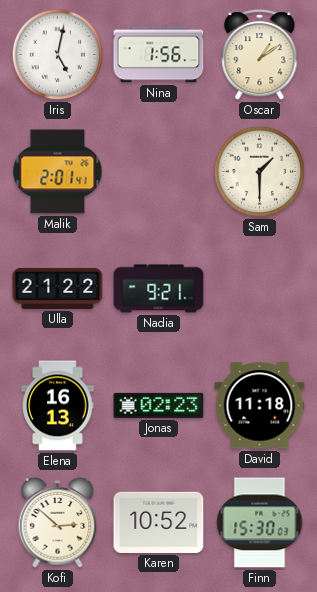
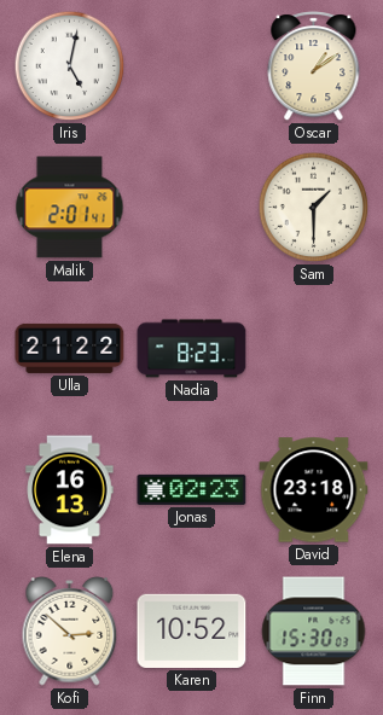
Nina: 1:56 -> none
Nadia: 9:21 -> 8:23
David: 11:18 -> 23:18
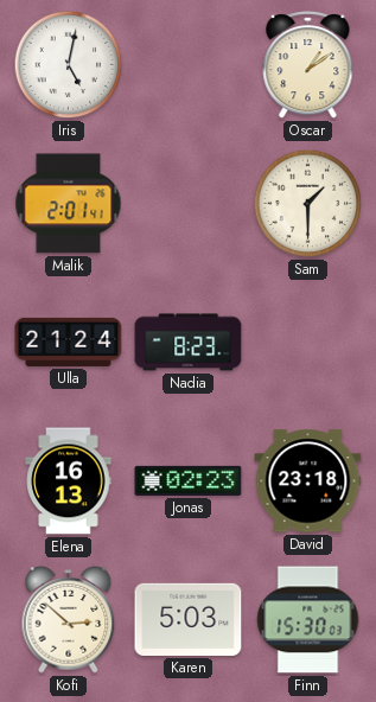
Ulla: 21:22 -> 21:24
Karen: 10:52 -> 5:03
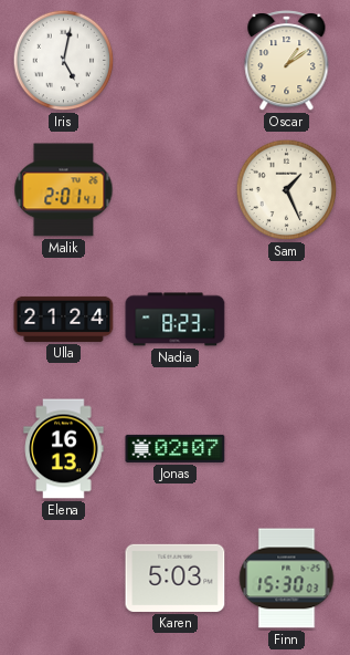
Sam: 1:30 -> 1:26
Jonas: 02:23 -> 02:07
David: 23:18 -> none
Kofi: 2:52 -> none
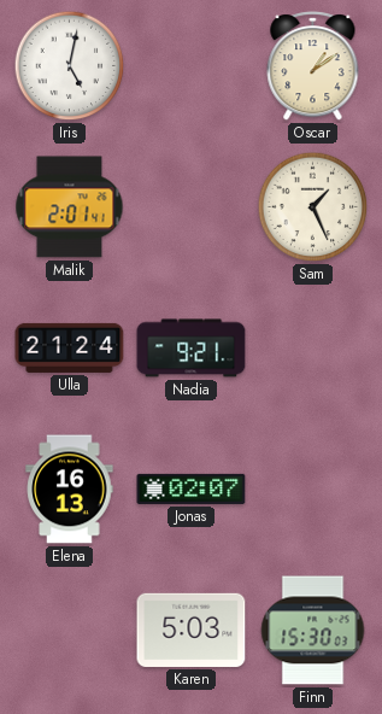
Nadia: 8:23 -> 9:21
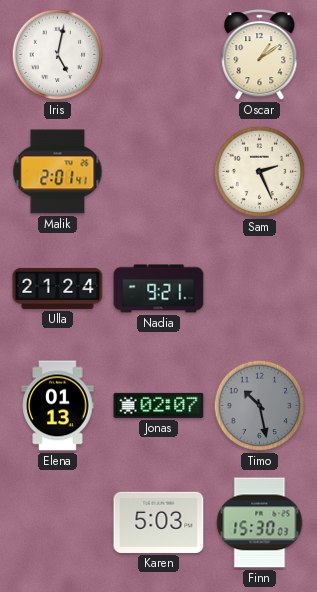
Sam: 1:26 -> 2:26
Elena: 16:13 -> 01:13
Timo: none -> 10:28
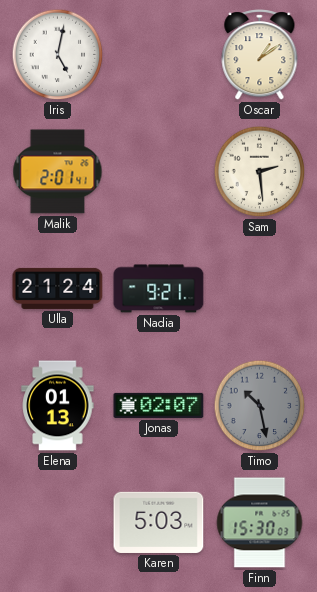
Sam: 2:26 -> 2:29
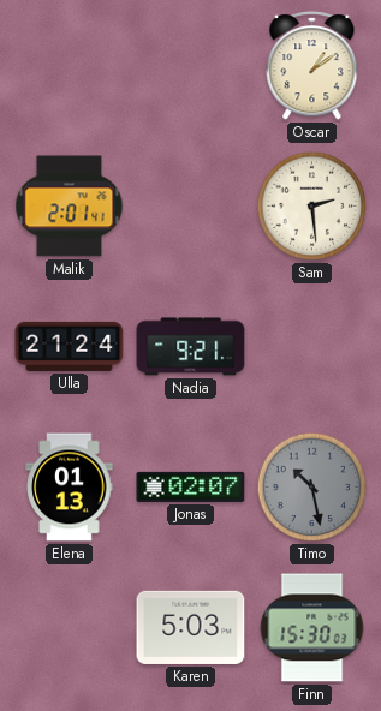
Iris: 5:02 -> none
